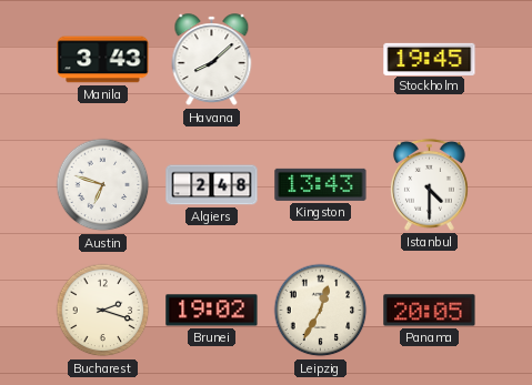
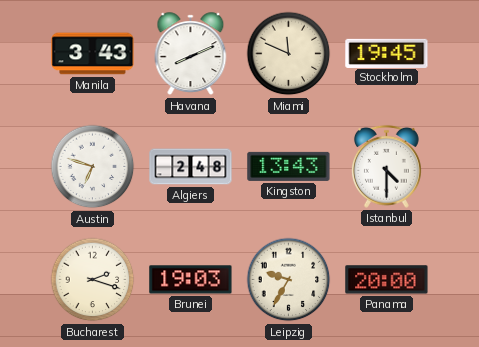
Havana: 8:08 -> 8:11
Miami: none -> 11:49
Brunei: 19:02 -> 19:03
Leipzig: 12:35 -> 9:35
Panama: 20:05 -> 20:00
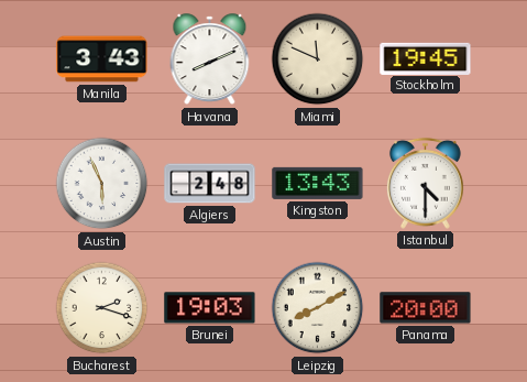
Austin: 6:48 -> 5:56
Leipzig: 9:35 -> 8:10
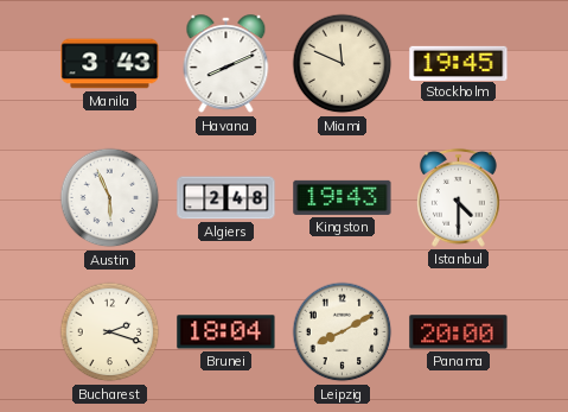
Kingston: 13:43 -> 19:43
Brunei: 19:03 -> 18:04
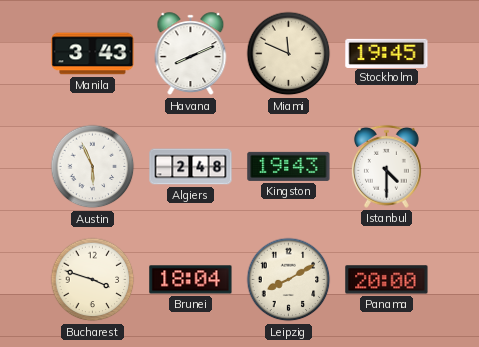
Bucharest: 2:18 -> 3:48
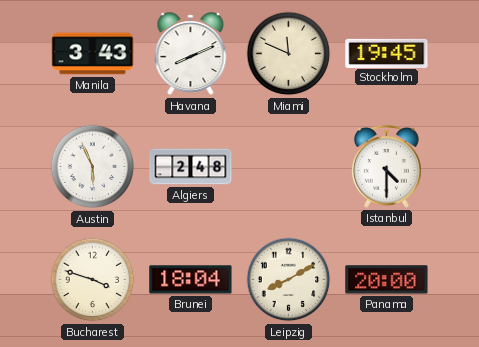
Kingston: 19:43 -> none
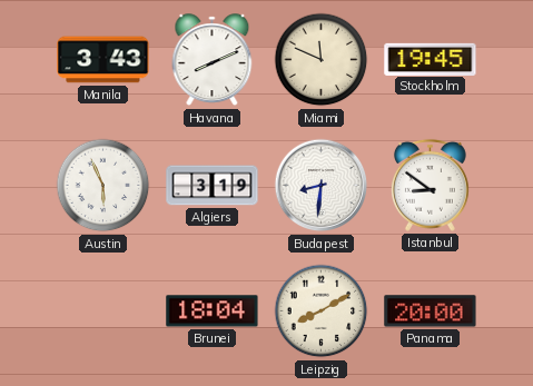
Algiers: 2:48 -> 3:19
Budapest: none -> 8:31
Istanbul: 4:30 -> 8:51
Bucharest: 3:48 -> none
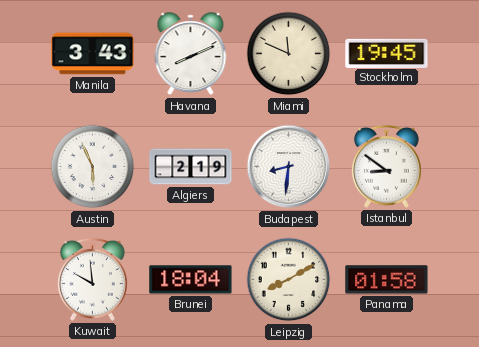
Algiers: 3:19 -> 2:19
Kuwait: none -> 9:59
Panama: 20:00 -> 01:58
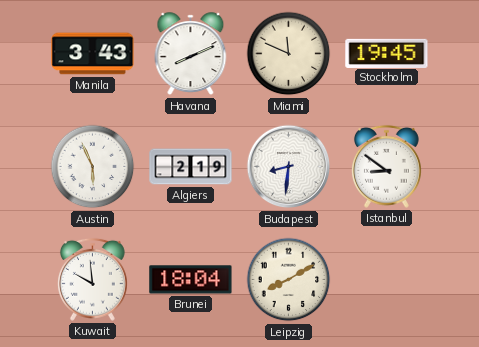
Panama: 01:58 -> none
